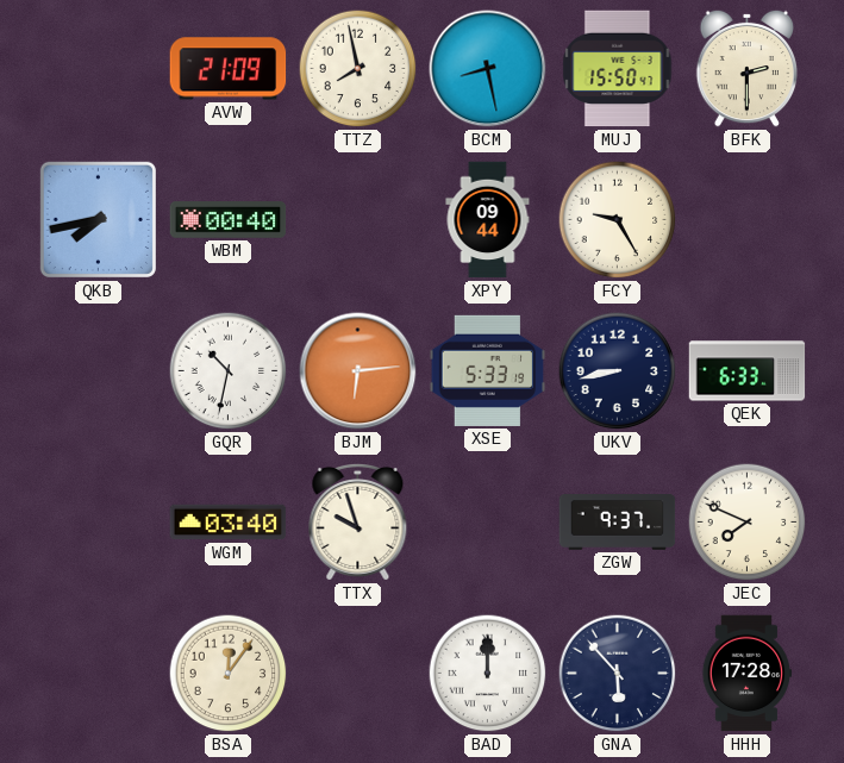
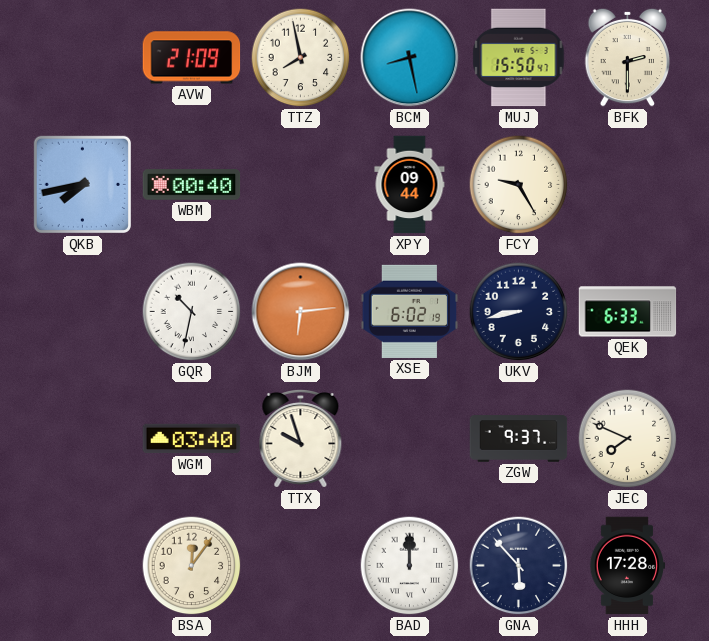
XSE: 5:33 -> 6:02
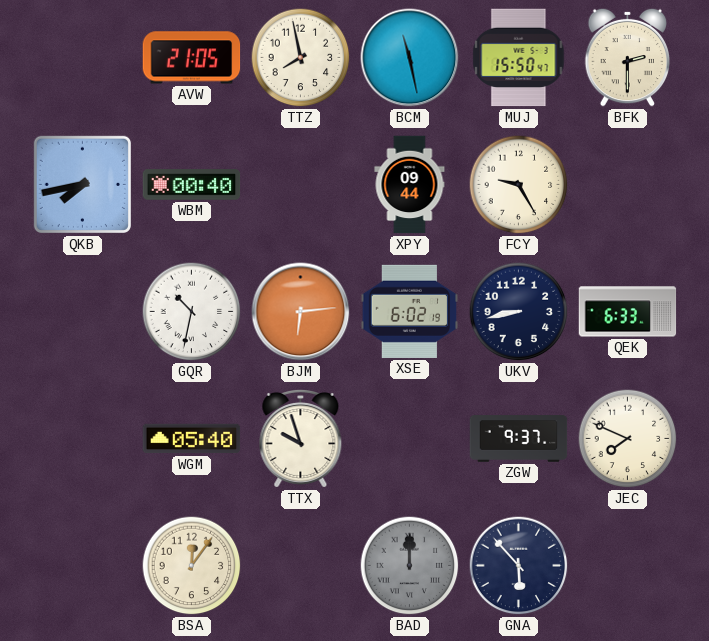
AVW: 21:09 -> 21:05
BCM: 8:28 -> 11:28
WGM: 03:40 -> 05:40
BAD dial: white -> grey
HHH: 17:28 -> none
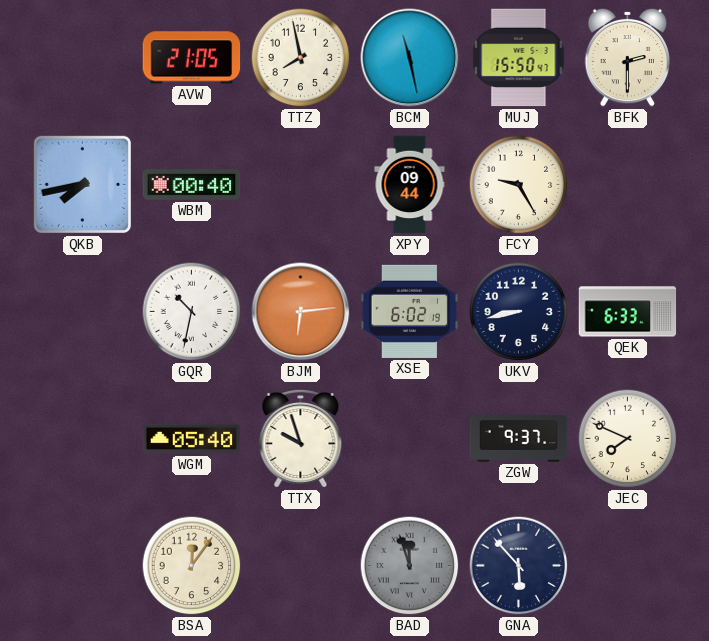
BAD: 12:00 -> 11:57
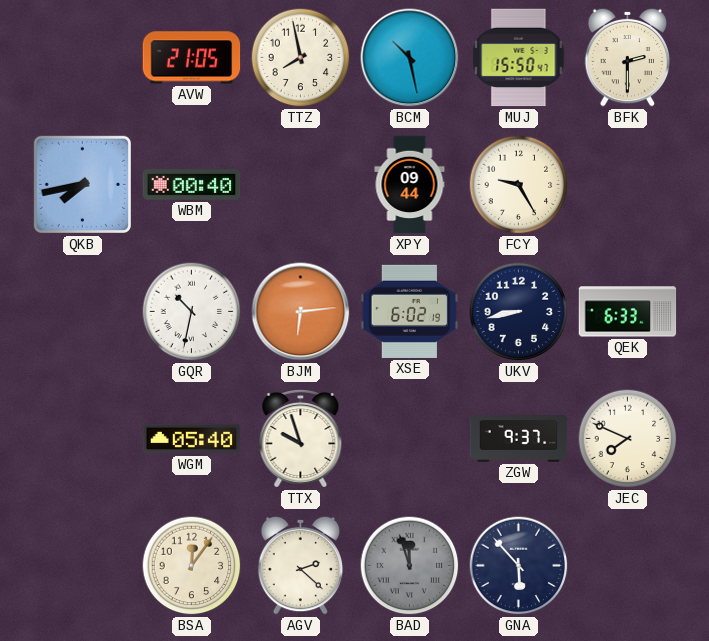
BCM: 11:28 -> 10:28
AGV: none -> 2:22
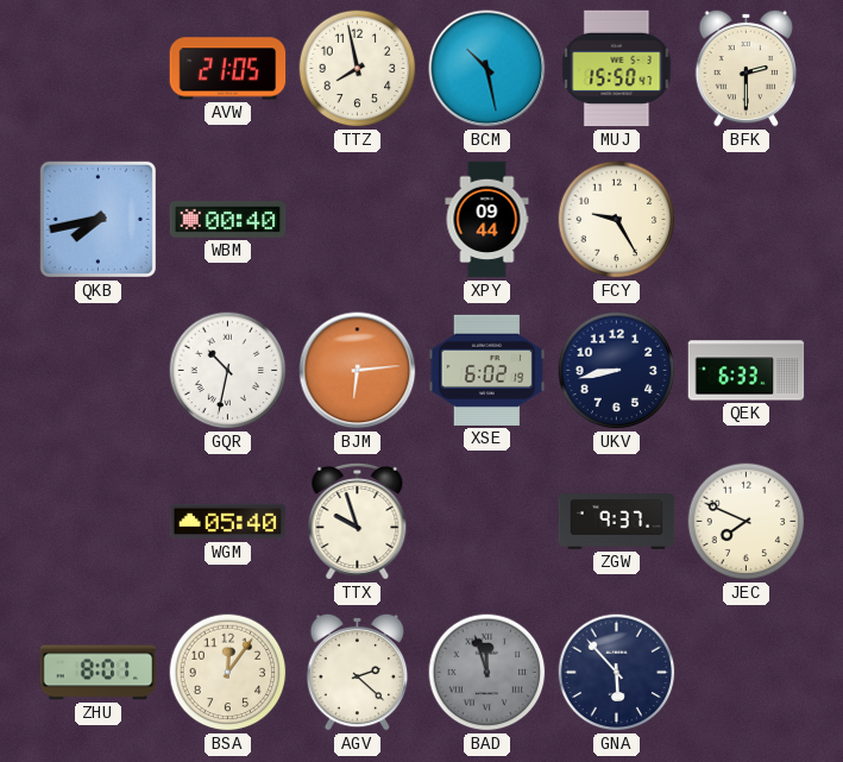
ZHU: none -> 8:01
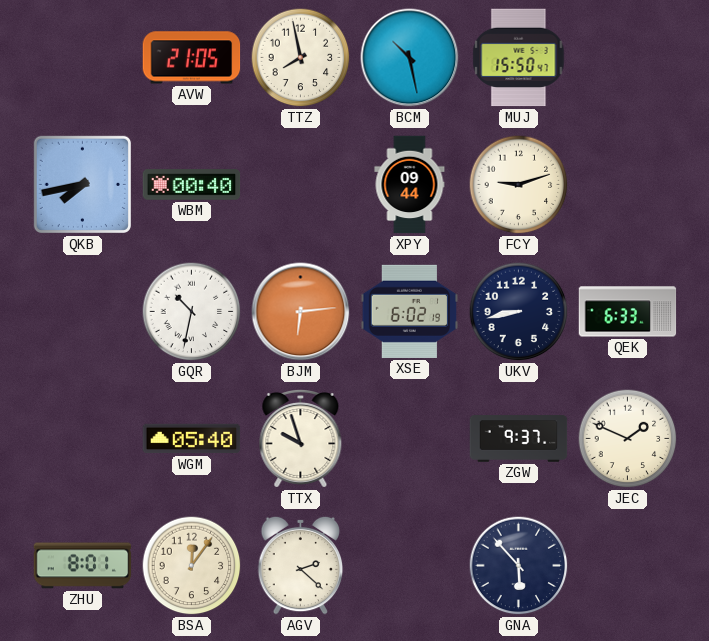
BFK: 2:30 -> none
FCY: 9:25 -> 9:12
JEC: 7:49 -> 1:49
BAD: 11:57 -> none
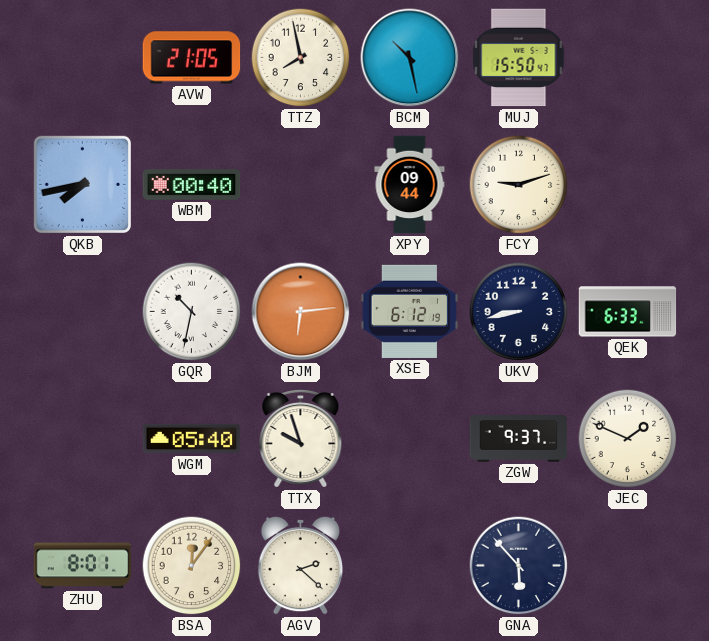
XSE: 6:02 -> 6:12
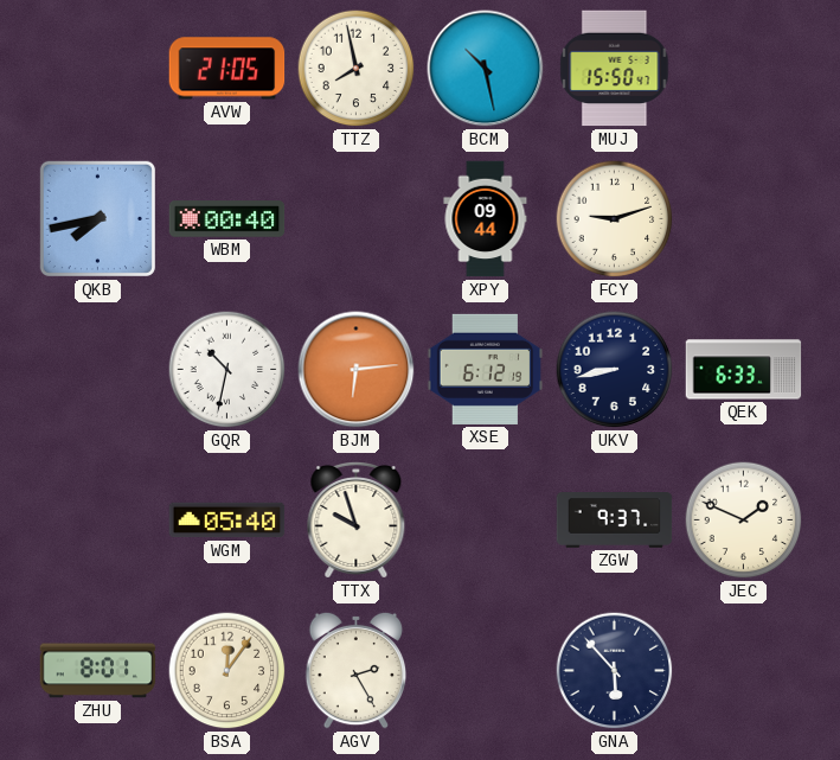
AGV: 2:22 -> 2:25
